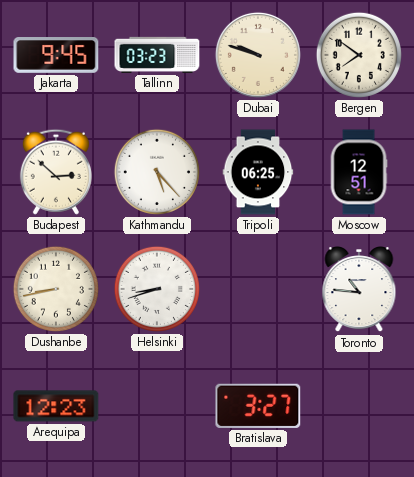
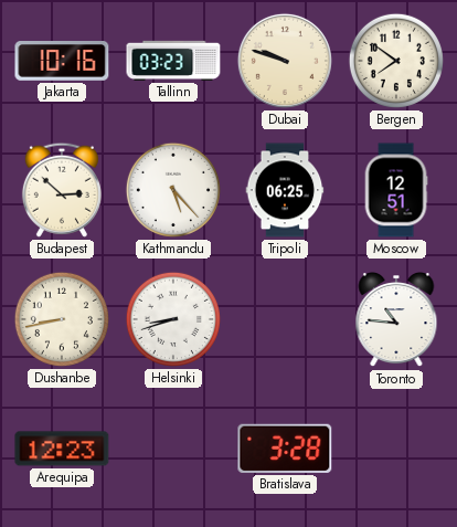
Jakarta: 9:45 -> 10:16
Bratislava: 3:27 -> 3:28
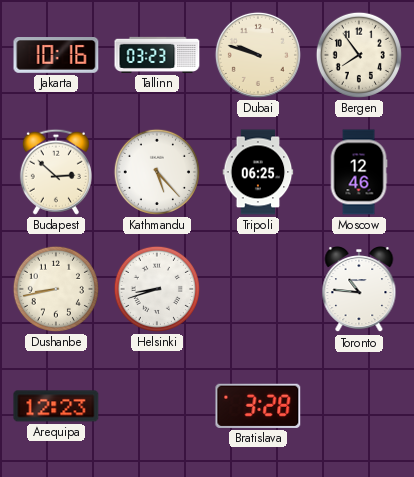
Bergen: 7:51 -> 7:54
Moscow: 12:51 -> 12:46
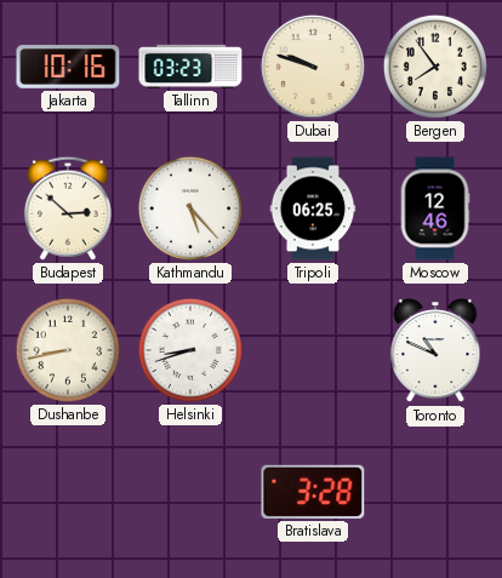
Toronto: 10:46 -> 10:49
Arequipa: 12:23 -> none
